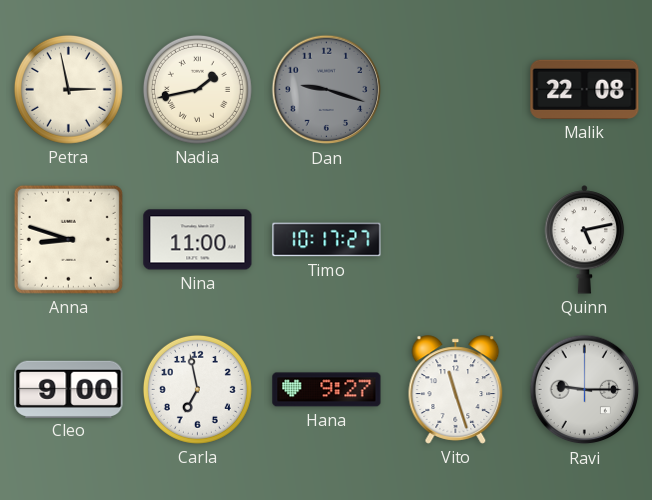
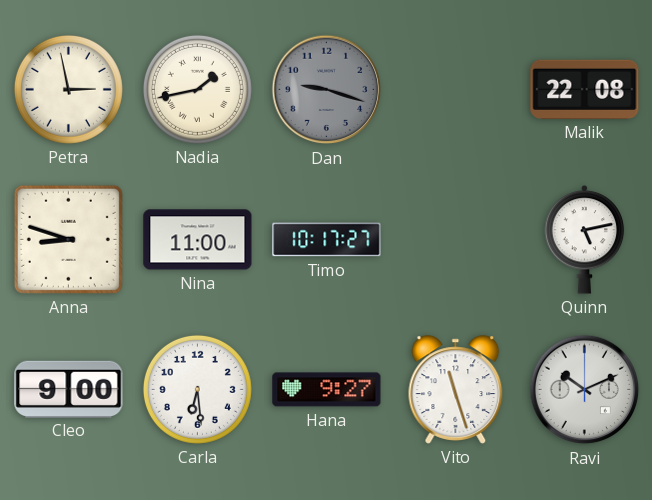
Carla: 6:58 -> 6:29
Ravi: 9:15 -> 10:11
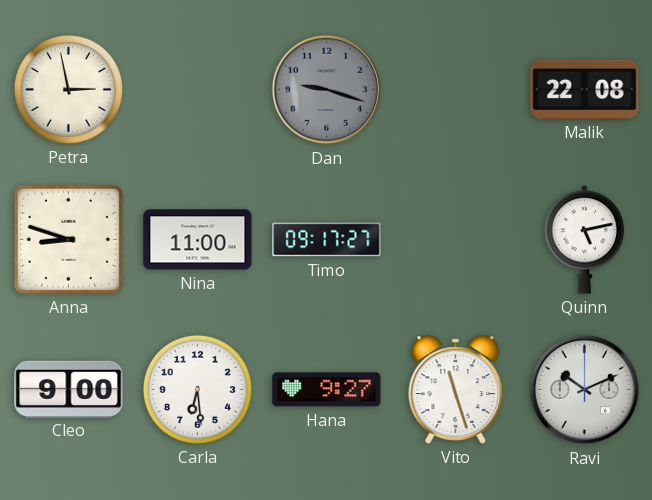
Nadia: 1:43 -> none
Timo: 10:17 -> 09:17
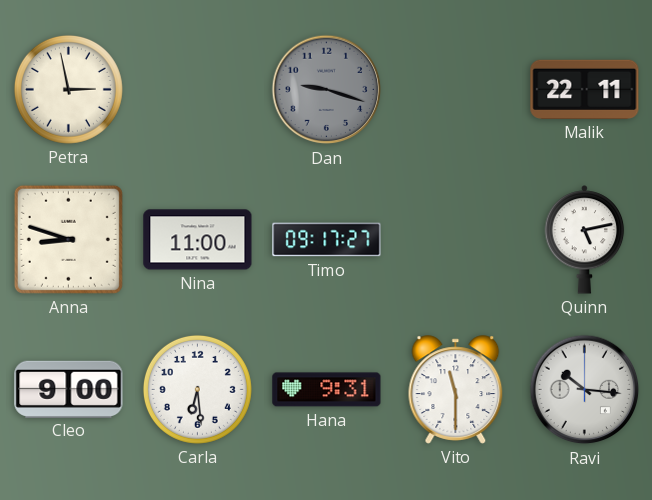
Malik: 22:08 -> 22:11
Hana: 9:27 -> 9:31
Vito: 11:27 -> 11:30
Ravi: 10:11 -> 10:16
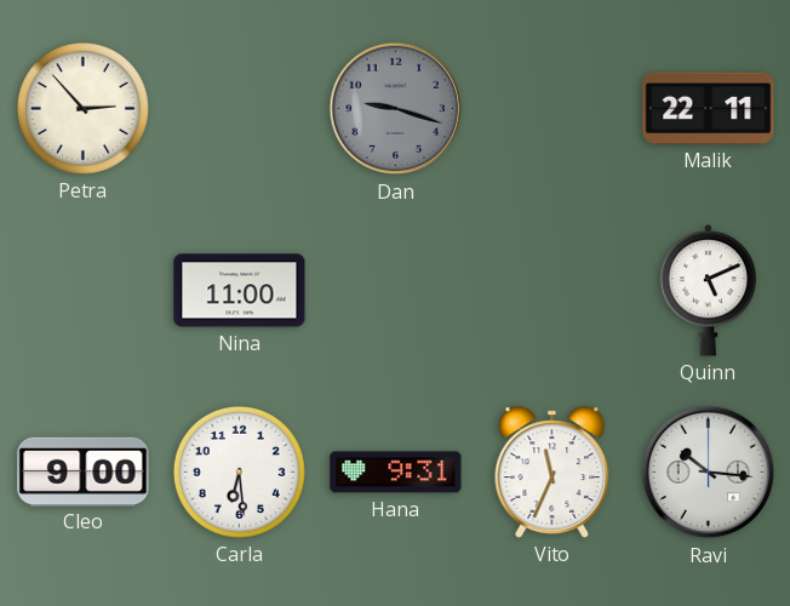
Petra: 2:58 -> 2:53
Anna: 8:48 -> none
Timo: 09:17 -> none
Quinn: 5:13 -> 5:11
Vito: 11:30 -> 11:34
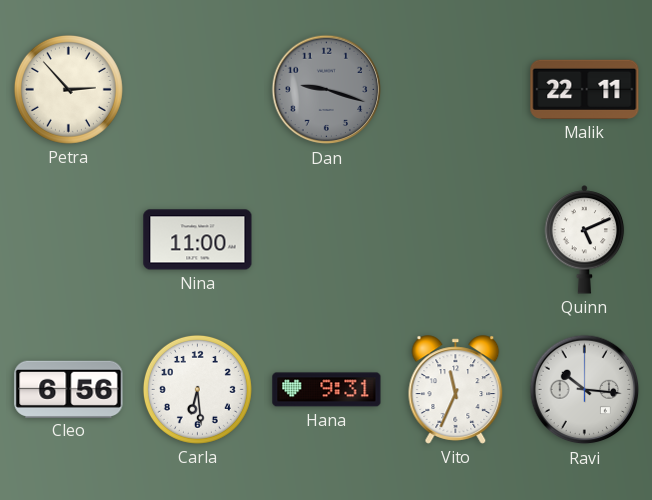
Cleo: 9:00 -> 6:56
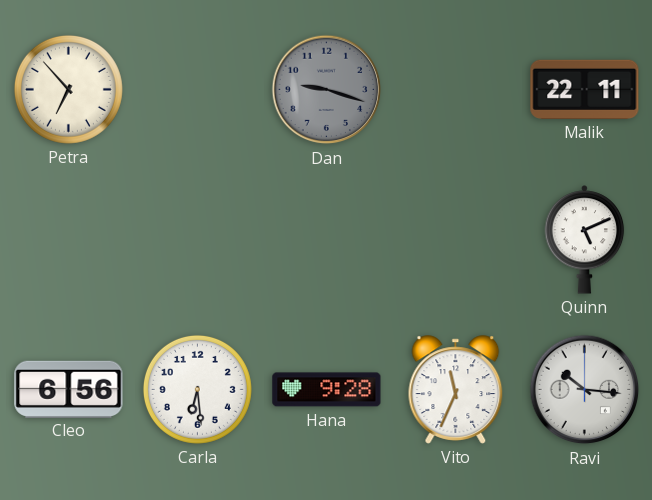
Petra: 2:53 -> 6:53
Nina: 11:00 -> none
Hana: 9:31 -> 9:28
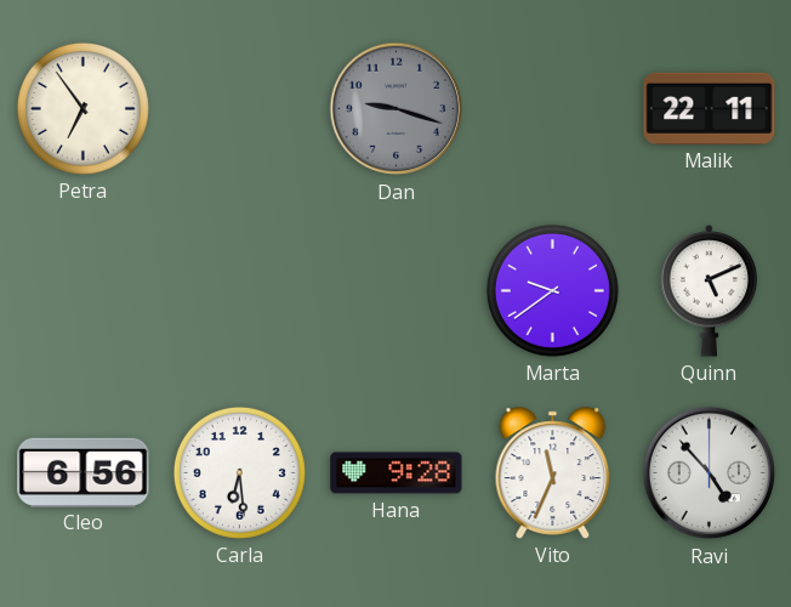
Petra: 6:53 -> 6:54
Marta: none -> 9:39
Ravi: 10:16 -> 4:53
